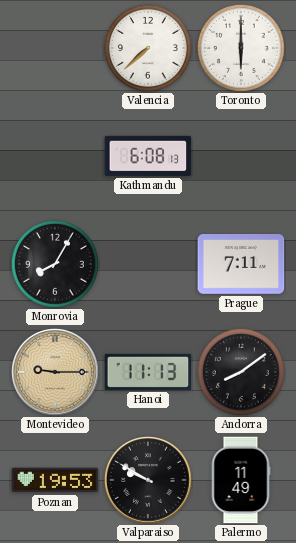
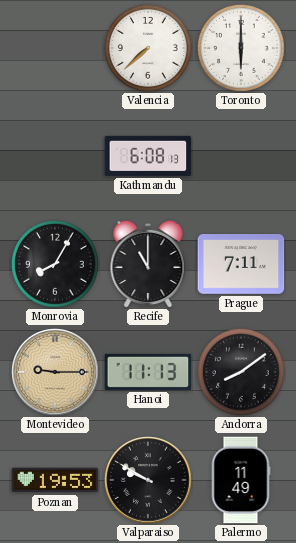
Recife: none -> 11:00
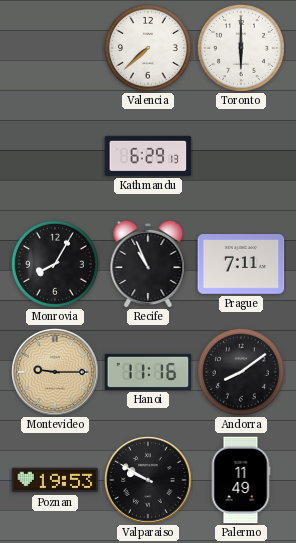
Kathmandu: 6:08 -> 6:29
Recife: 11:00 -> 10:56
Hanoi: 11:13 -> 11:16
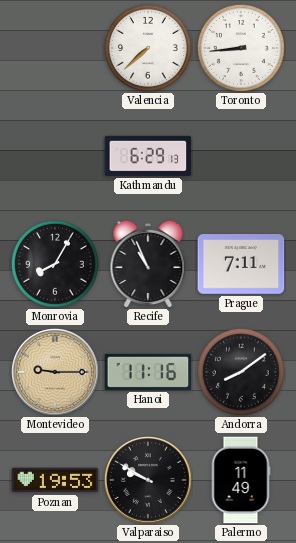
Toronto: 6:00 -> 8:44
